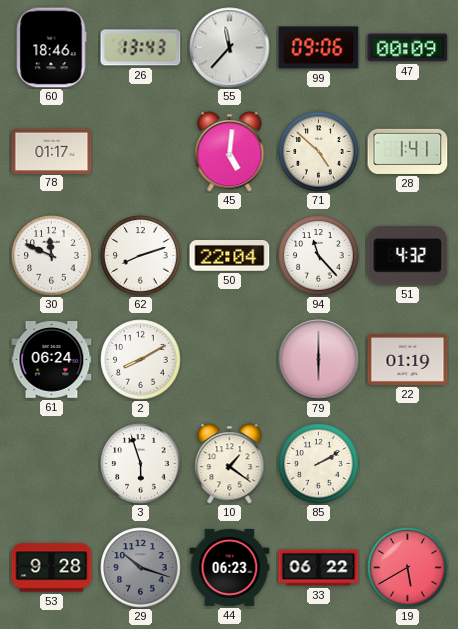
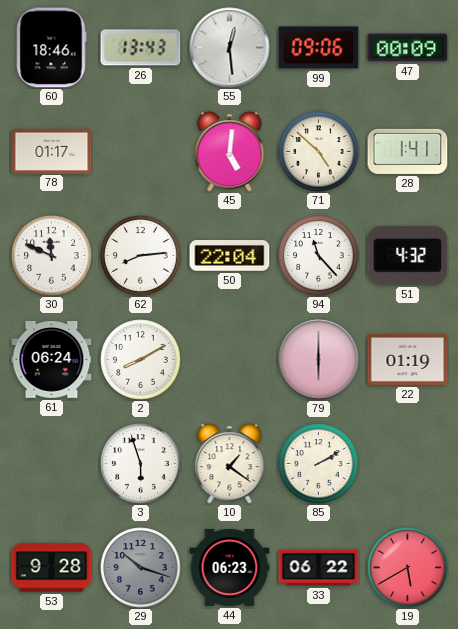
55: 11:37 -> 12:29
62: 8:12 -> 8:14
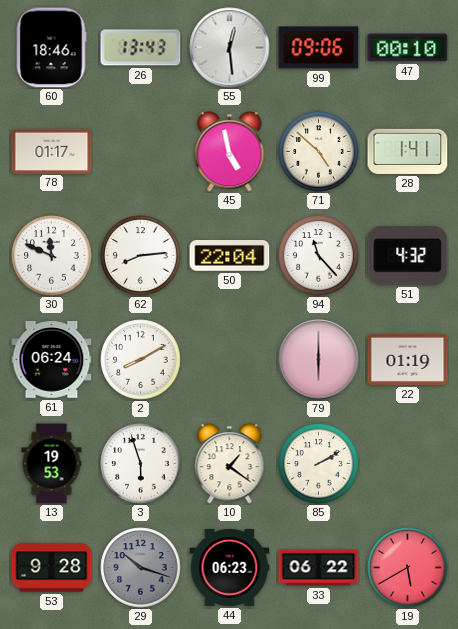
47: 00:09 -> 00:10
45: 5:01 -> 4:58
13: none -> 19:53
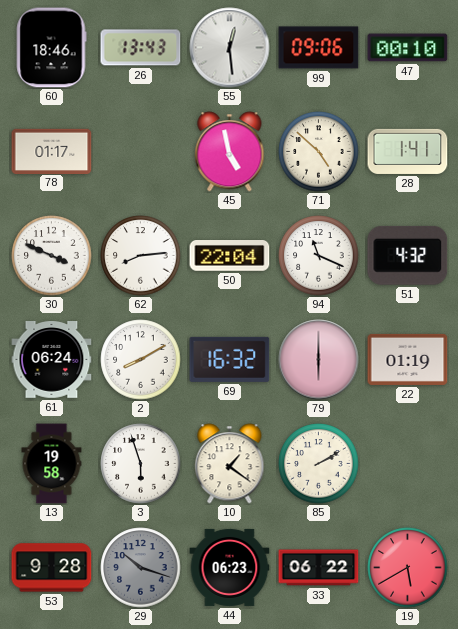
30: 11:49 -> 3:49
94: 11:23 -> 11:19
69: none -> 16:32
13: 19:53 -> 19:58
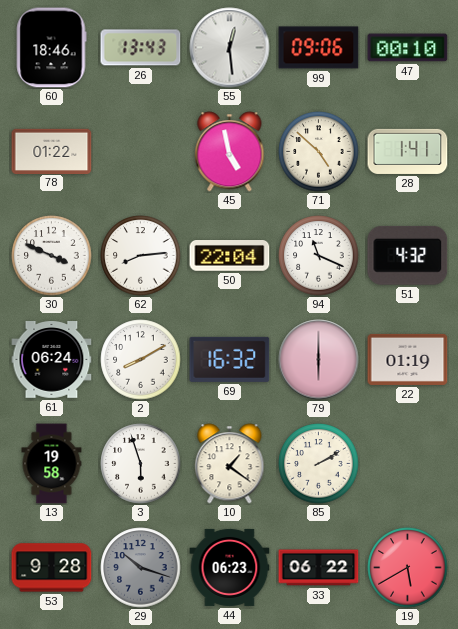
78: 01:17 -> 01:22
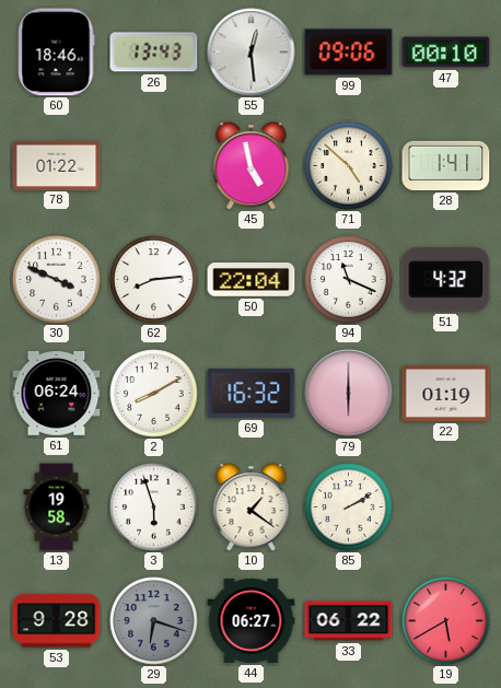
29: 10:18 -> 6:18
44: 06:23 -> 06:27
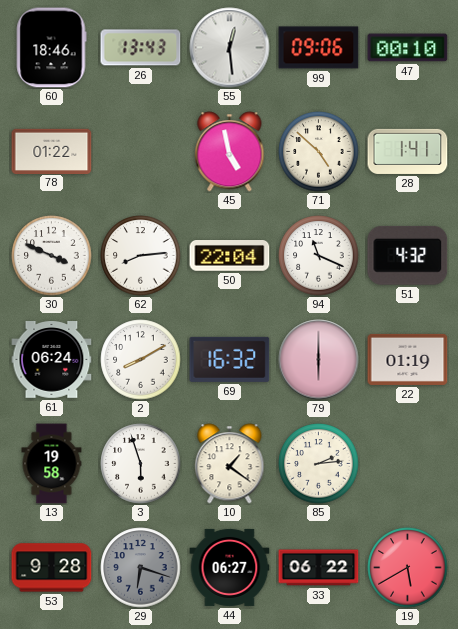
85: 2:10 -> 2:14
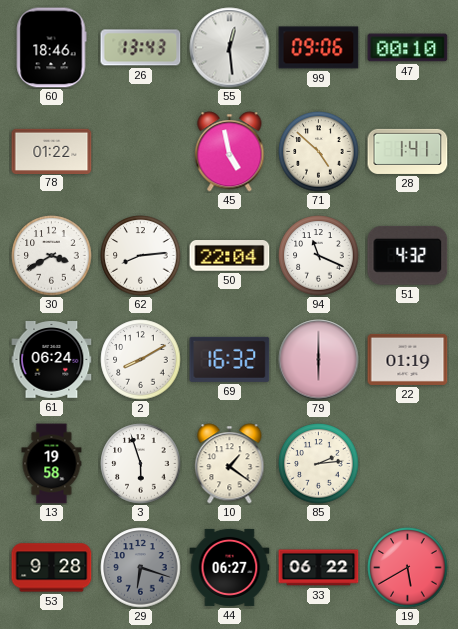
30: 3:49 -> 3:40
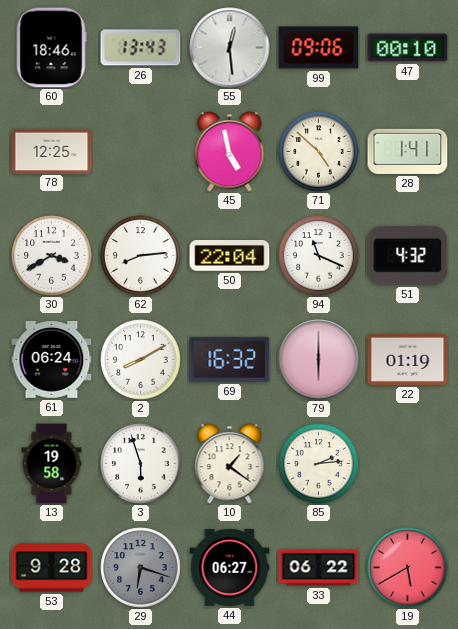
78: 01:22 -> 12:25
